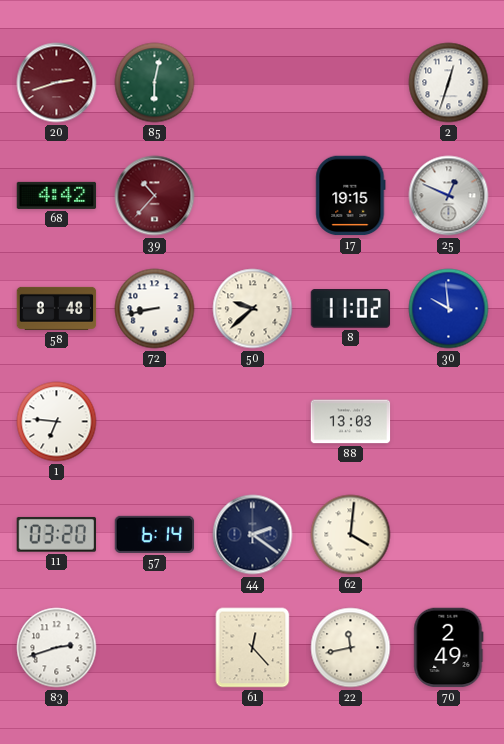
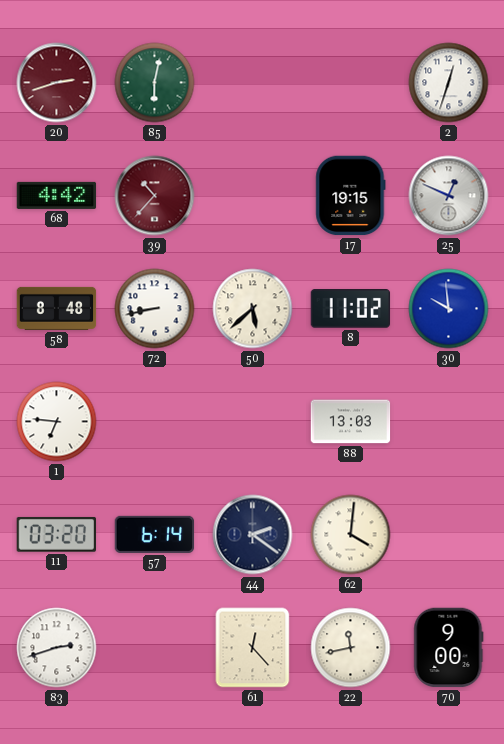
50: 9:38 -> 5:38
70: 2:49 -> 9:00
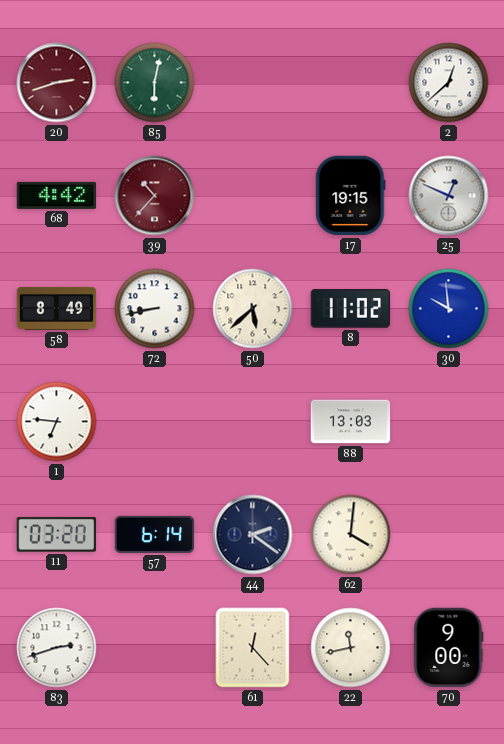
2: 12:33 -> 12:38
58: 8:48 -> 8:49
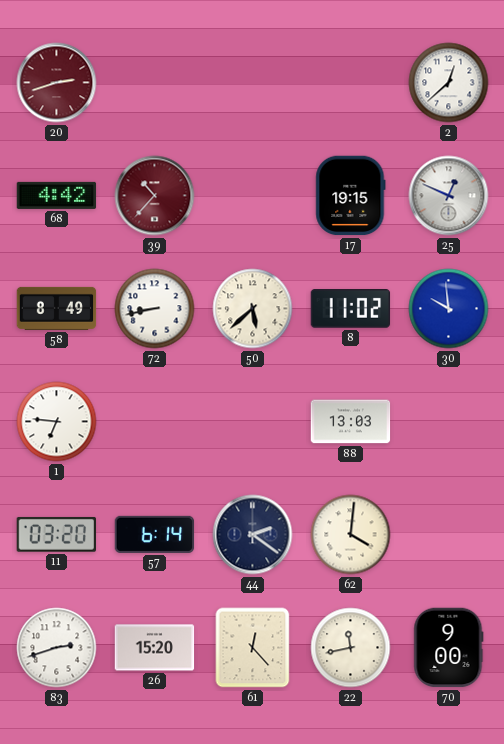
85: 6:02 -> none
26: none -> 15:20
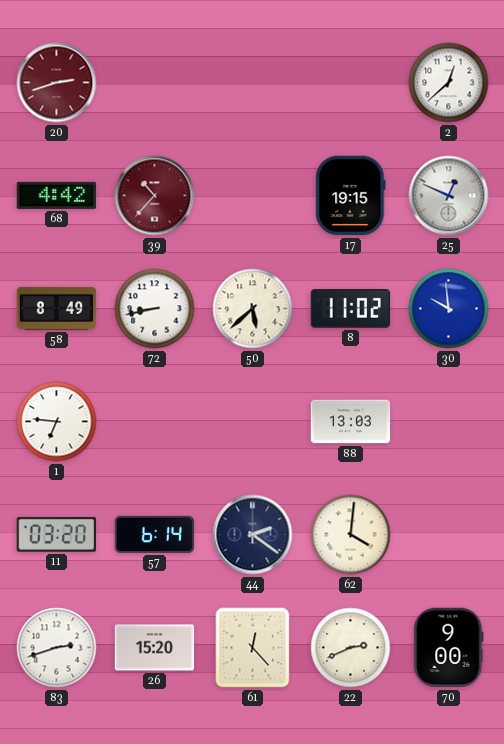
22: 11:43 -> 2:41
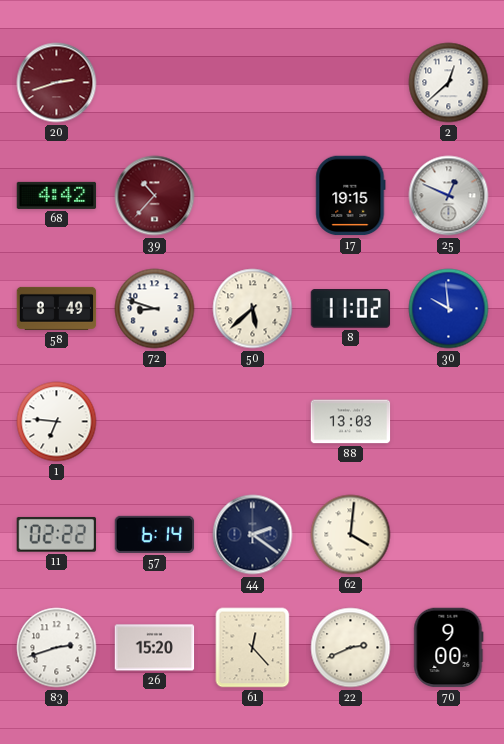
72: 8:43 -> 8:48
11: 03:20 -> 02:22
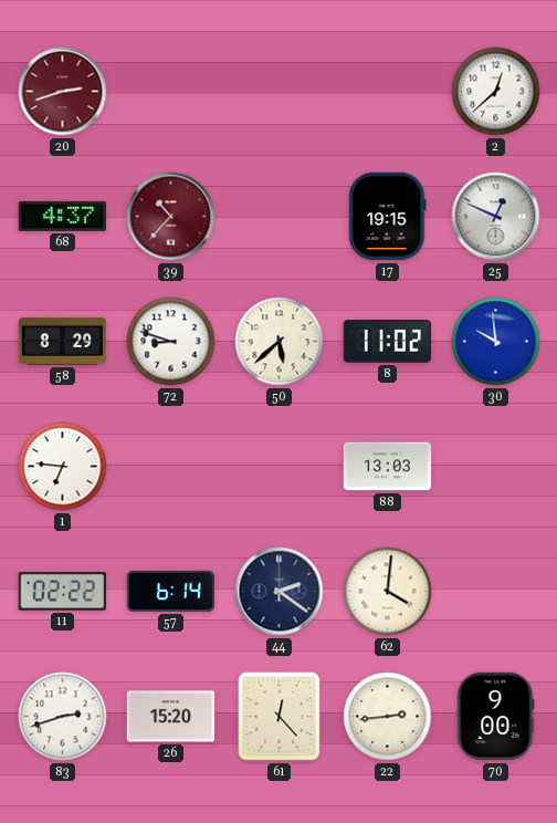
68: 4:42 -> 4:37
58: 8:49 -> 8:29
22: 2:41 -> 2:44
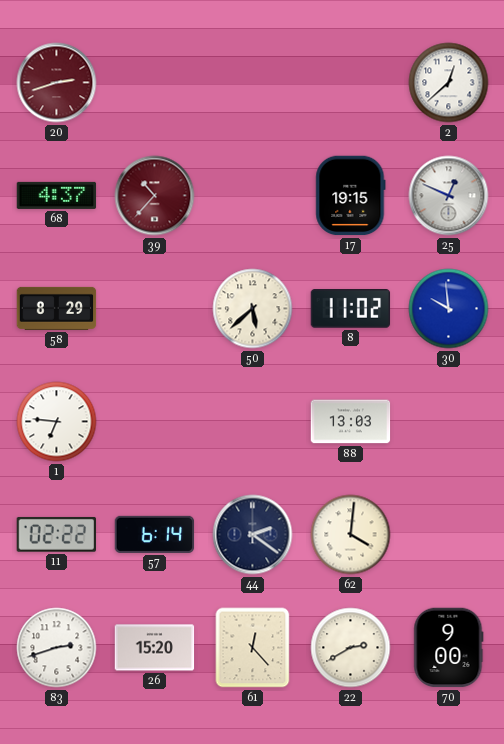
72: 8:48 -> none
22: 2:44 -> 2:40
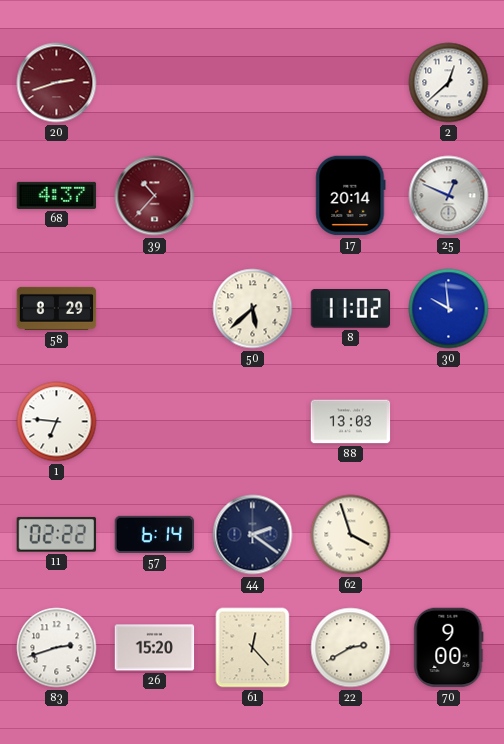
17: 19:15 -> 20:14
62: 4:01 -> 3:57
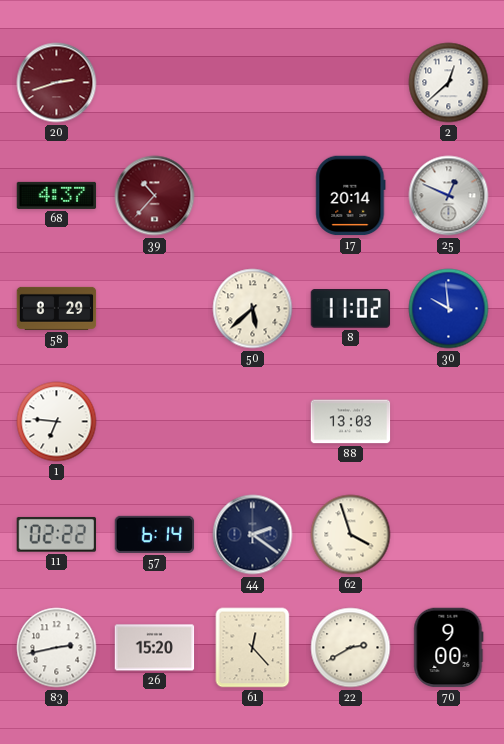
83: 2:42 -> 2:43
